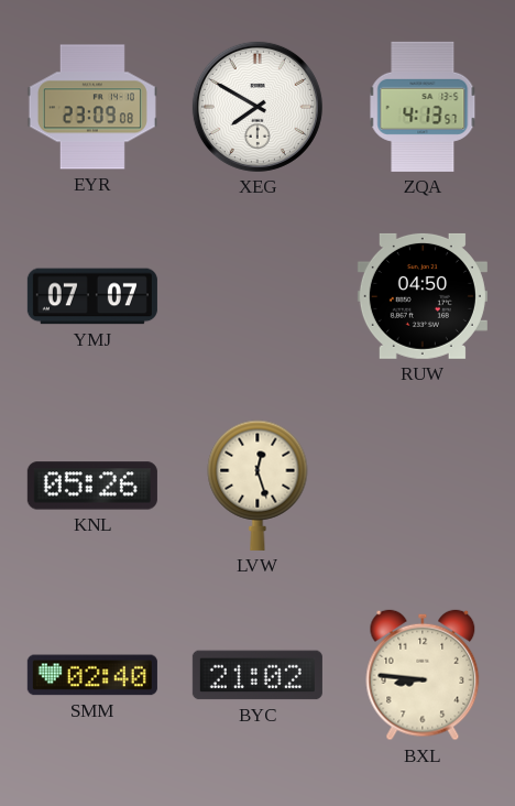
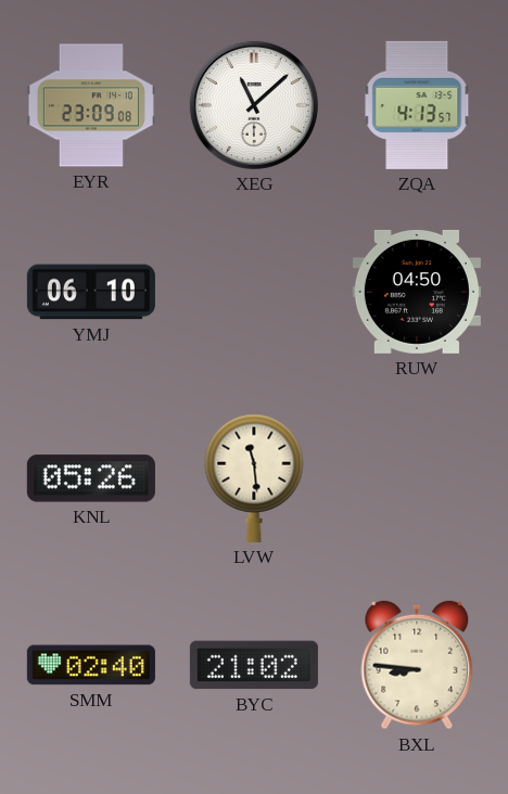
XEG: 7:50 -> 11:08
YMJ: 07:07 -> 06:10
LVW: 12:27 -> 11:29
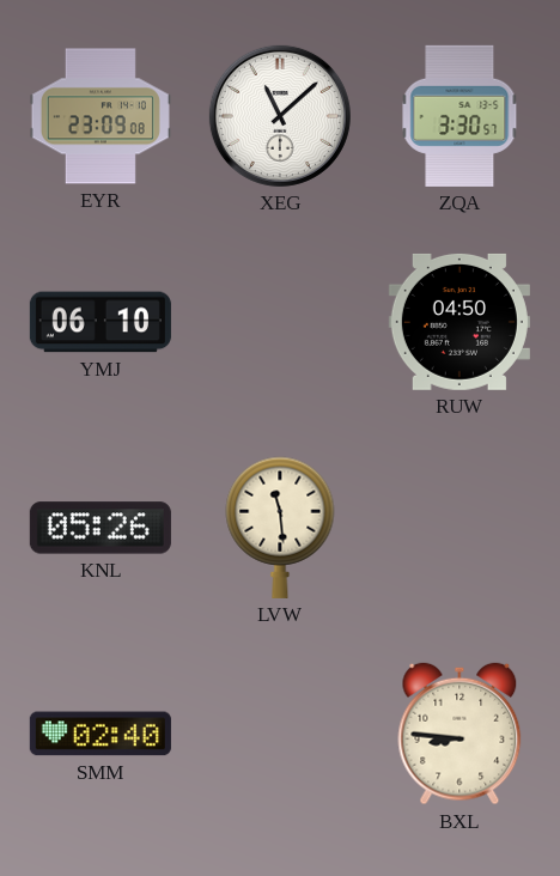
ZQA: 4:13 -> 3:30
BYC: 21:02 -> none
